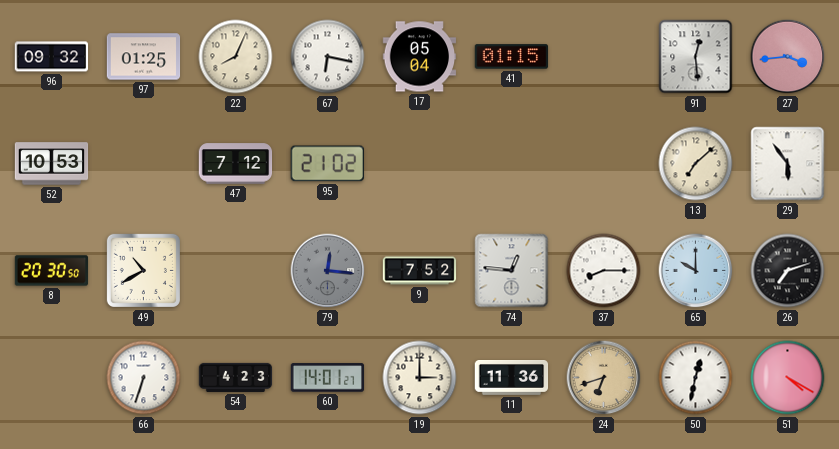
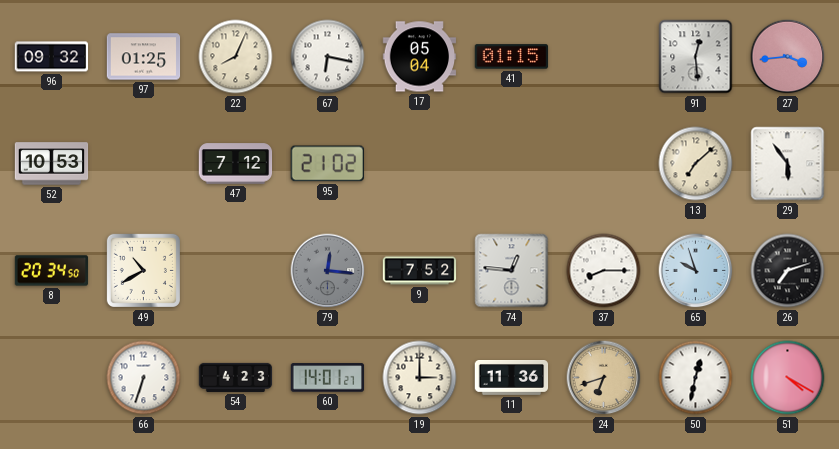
8: 20:30 -> 20:34
65: 10:00 -> 9:57
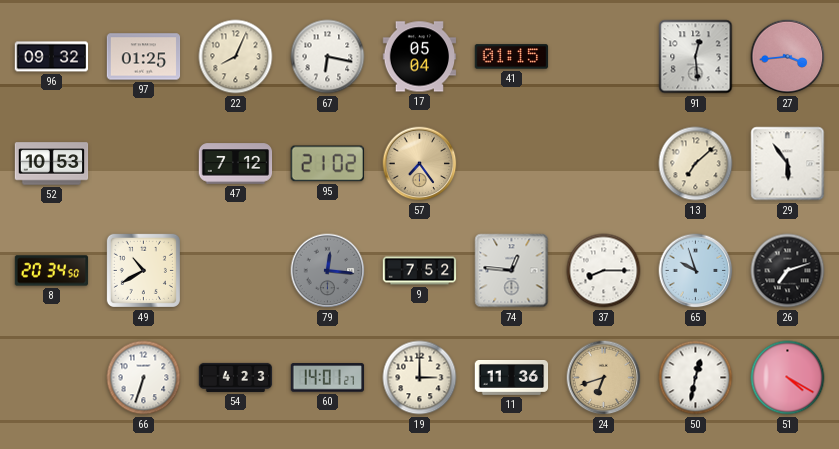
57: none -> 7:24
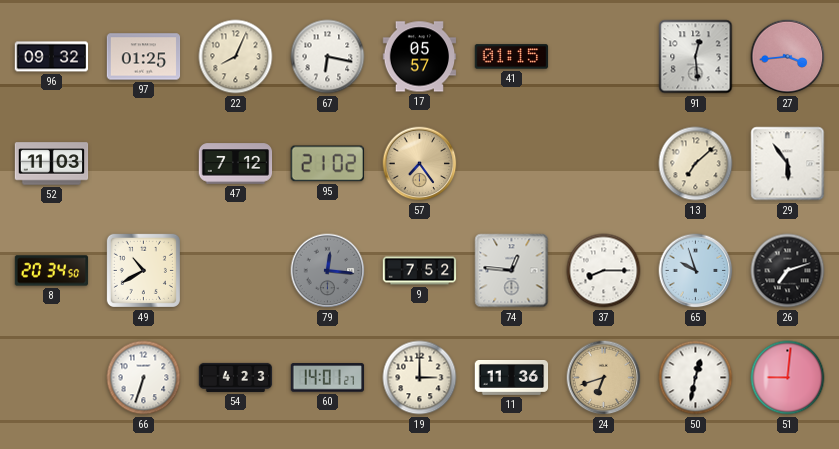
17: 05:04 -> 05:57
52: 10:53 -> 11:03
51: 4:20 -> 9:01
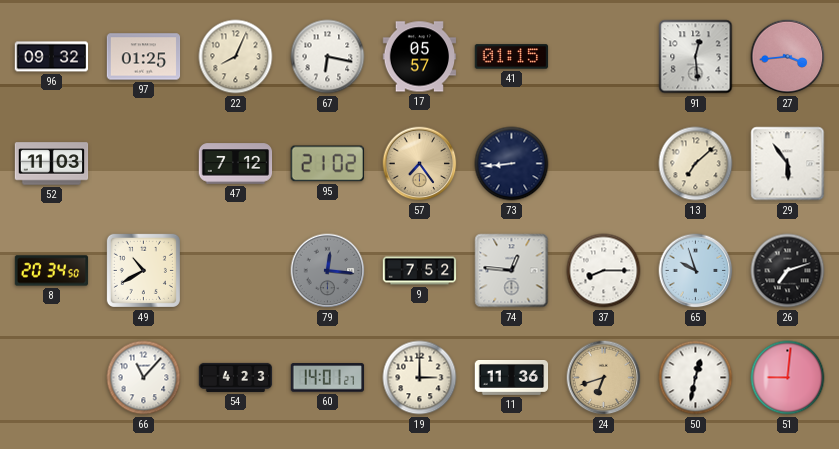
73: none -> 8:44
66: 6:33 -> 11:07
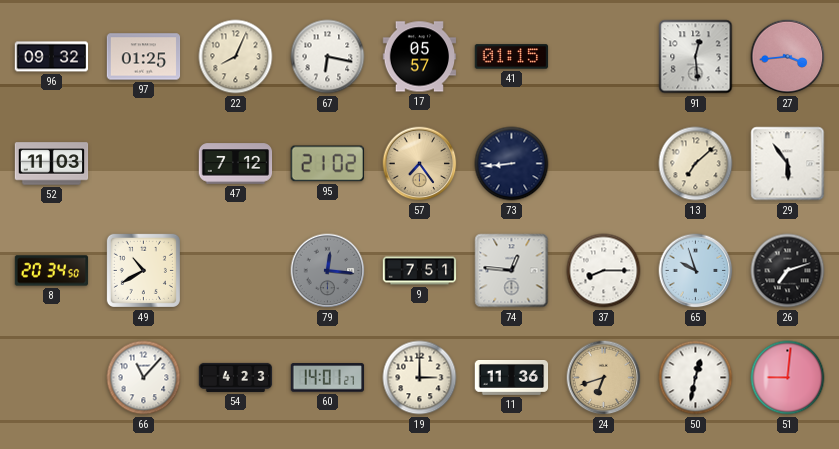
9: 7:52 -> 7:51
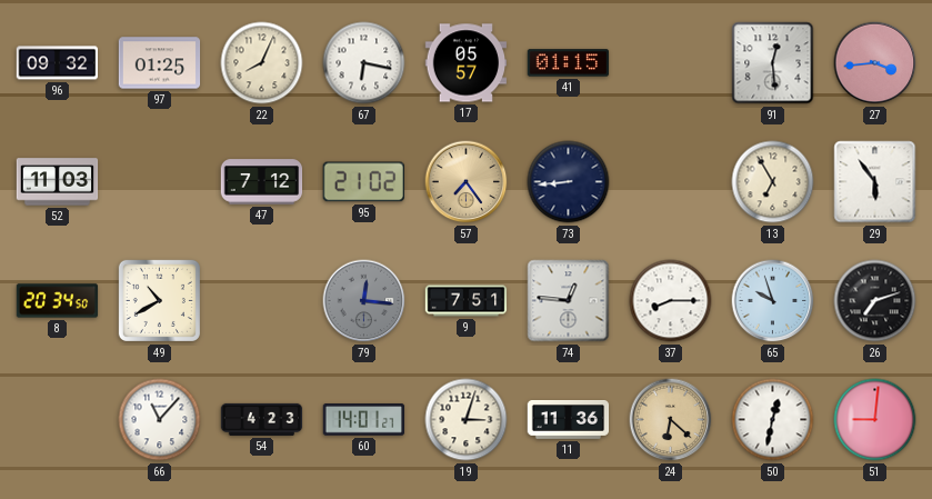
13: 7:08 -> 6:55
19: 3:00 -> 3:03
24: 6:42 -> 6:22
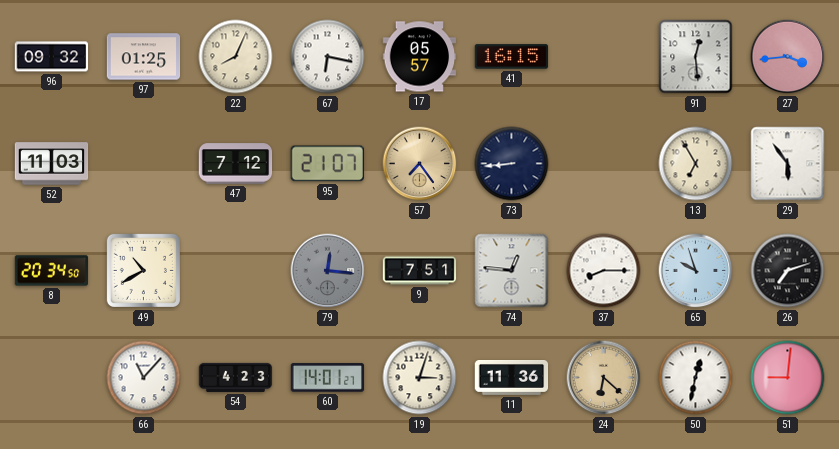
41: 01:15 -> 16:15
95: 21:02 -> 21:07
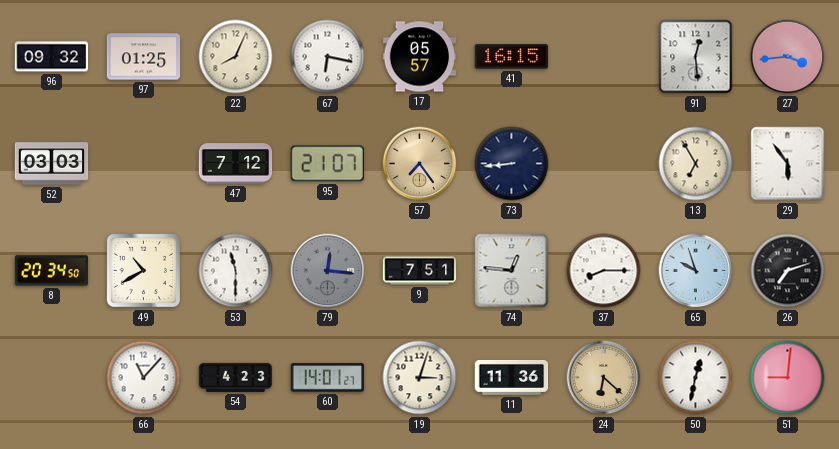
52: 11:03 -> 03:03
53: none -> 11:30
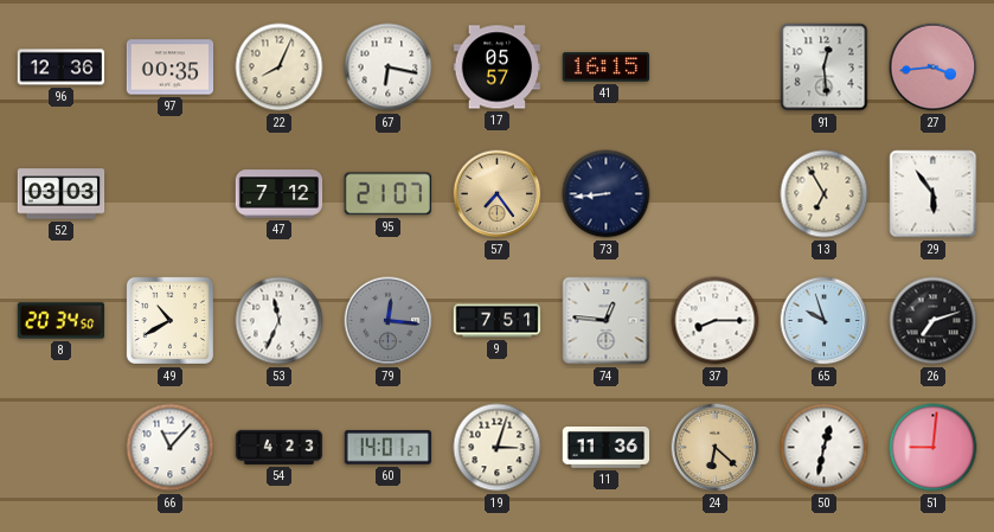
96: 09:32 -> 12:36
97: 01:25 -> 00:35
53: 11:30 -> 11:34
